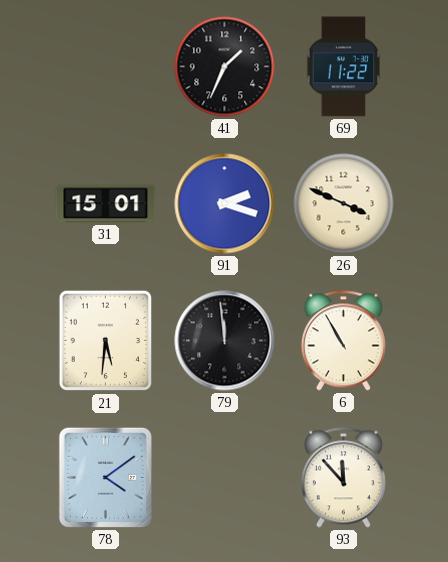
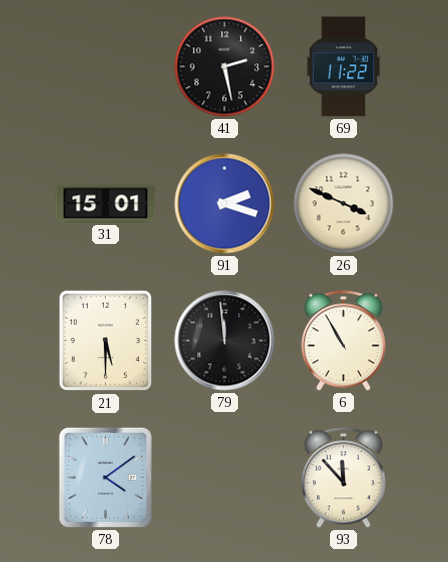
41: 1:34 -> 2:28
21: 5:31 -> 5:30
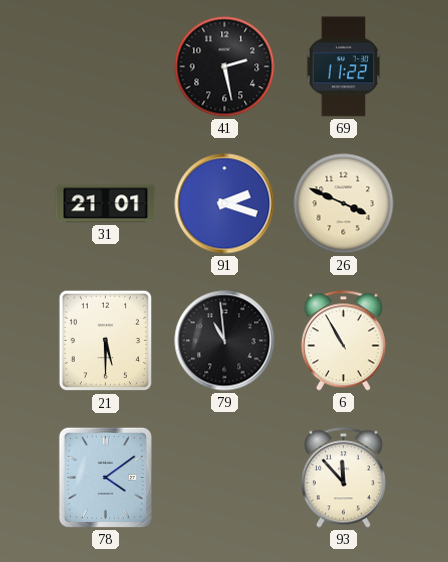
31: 15:01 -> 21:01
79: 11:59 -> 10:59
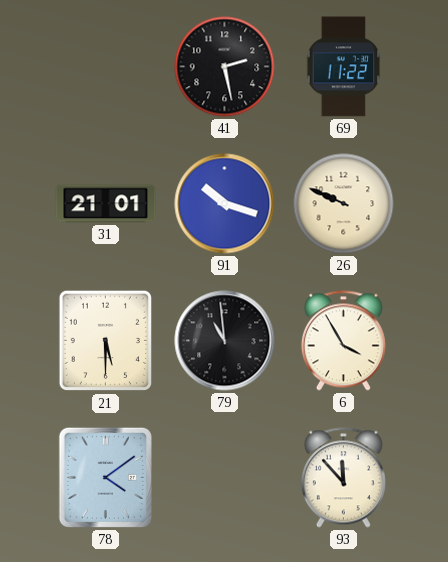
91: 2:18 -> 10:18
26: 3:49 -> 9:49
6: 10:55 -> 3:55
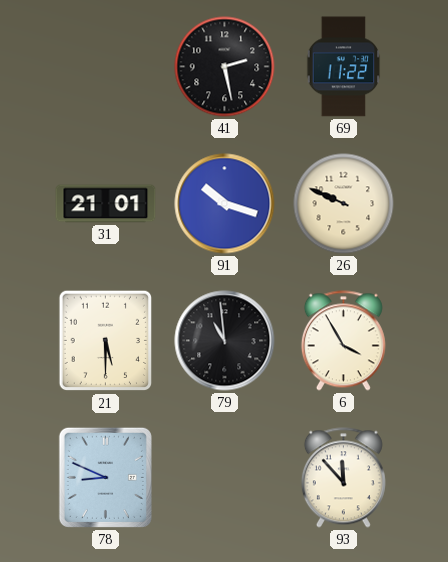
78: 4:09 -> 8:49
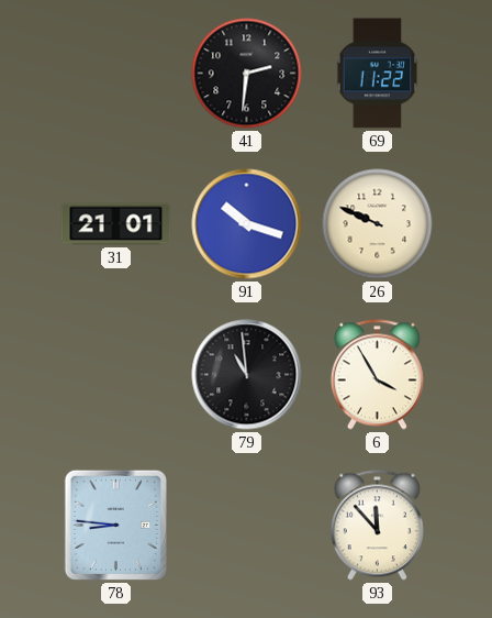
41: 2:28 -> 2:31
21: 5:30 -> none
78: 8:49 -> 8:46
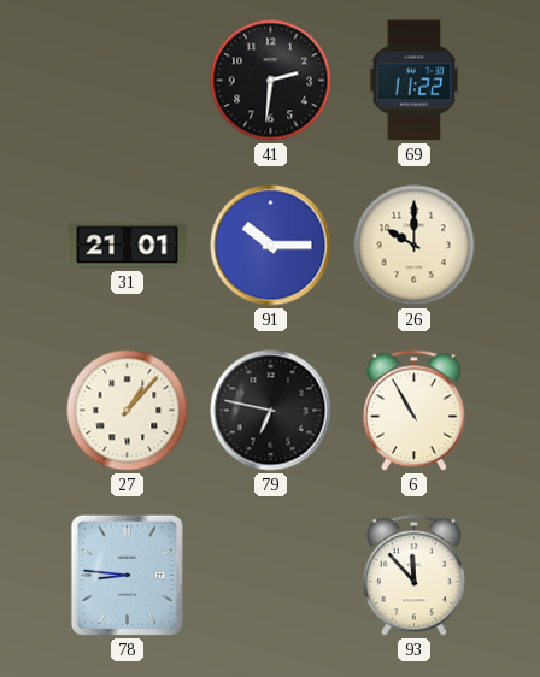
91: 10:18 -> 10:15
26: 9:49 -> 10:00
27: none -> 1:07
79: 10:59 -> 6:47
6: 3:55 -> 10:55
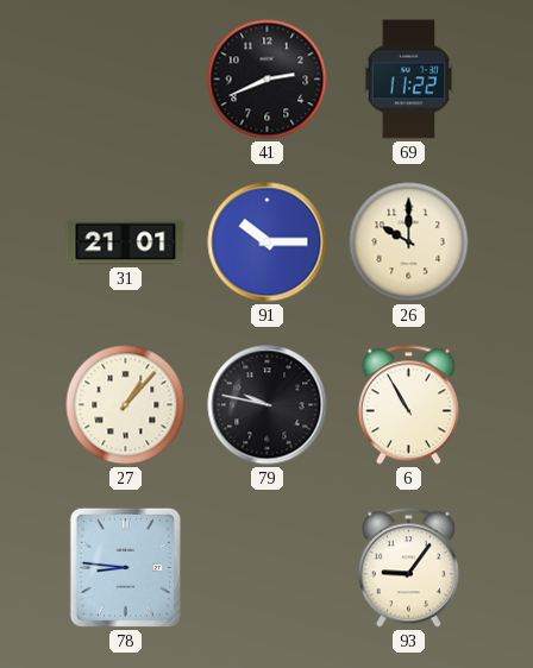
41: 2:31 -> 2:41
79: 6:47 -> 9:47
93: 11:53 -> 9:06
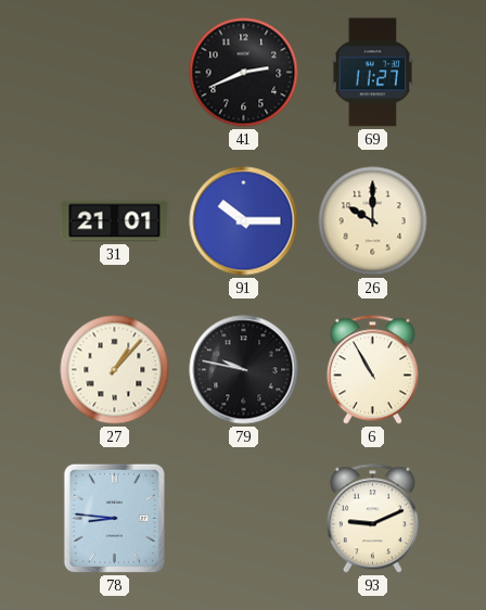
69: 11:22 -> 11:27
93: 9:06 -> 9:11
